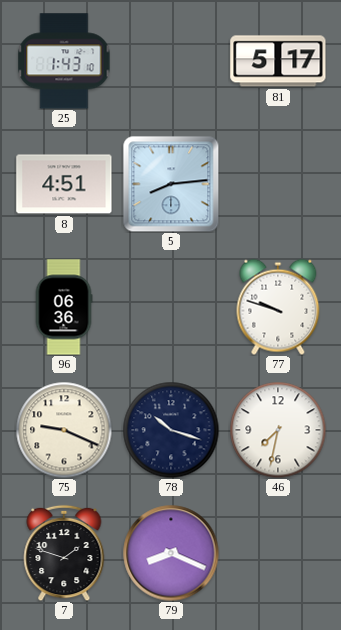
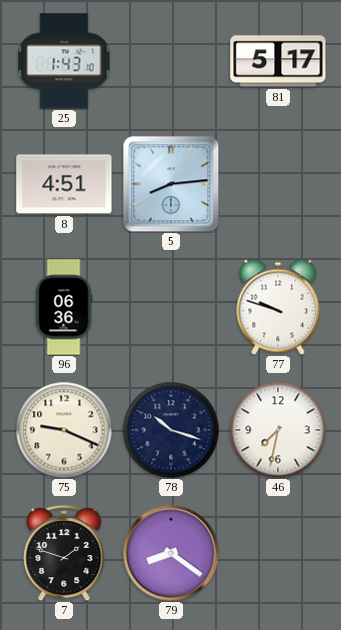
79: 8:19 -> 8:21
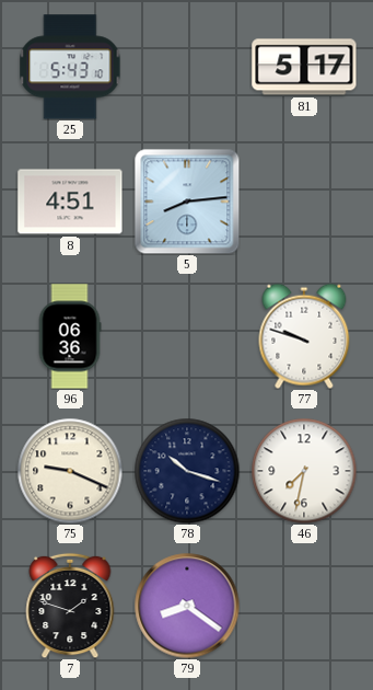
25: 1:43 -> 5:43
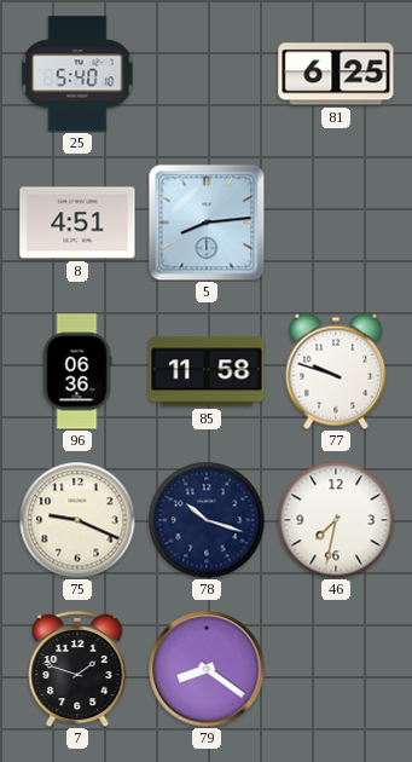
25: 5:43 -> 5:40
81: 5:17 -> 6:25
85: none -> 11:58
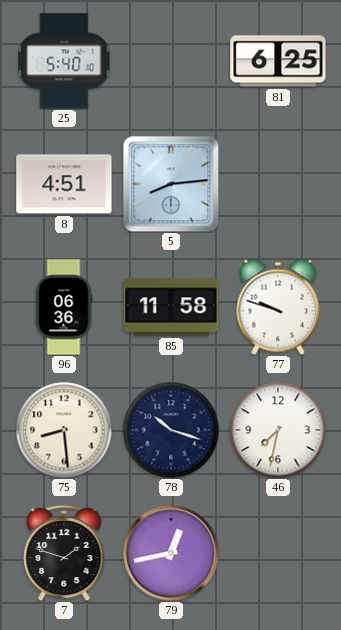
75: 9:19 -> 8:29
79: 8:21 -> 12:43
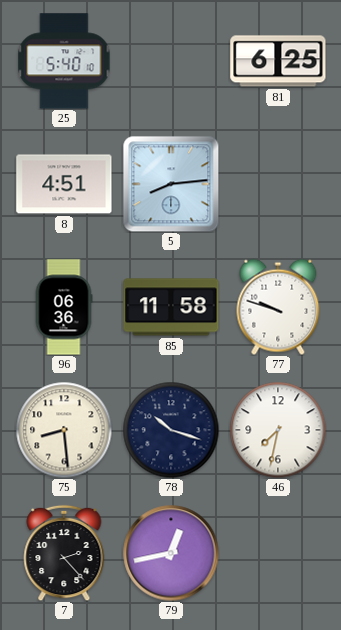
7: 1:48 -> 2:23
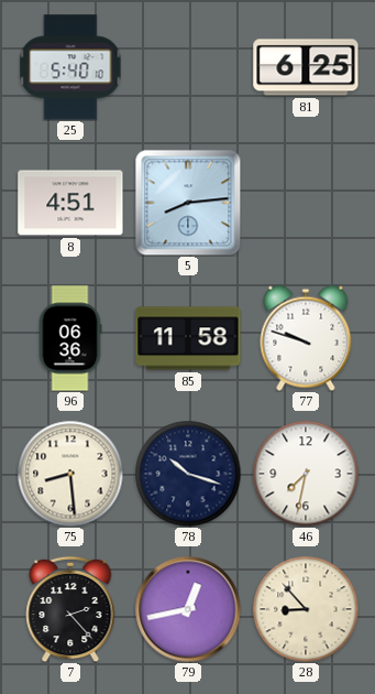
28: none -> 8:53
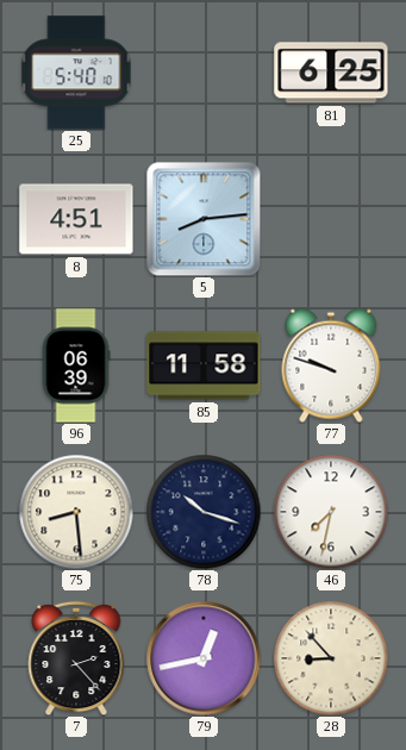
96: 06:36 -> 06:39
